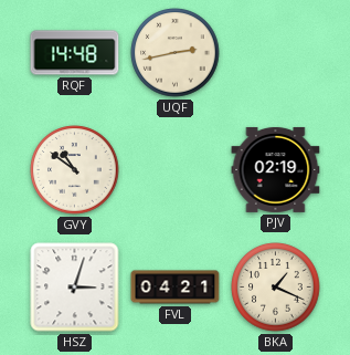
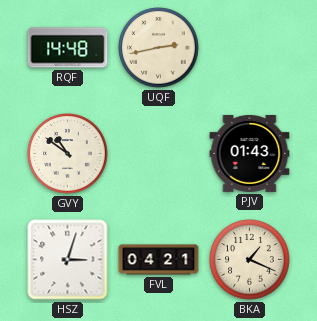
PJV: 02:19 -> 01:43
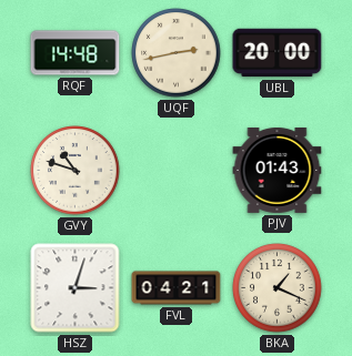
UBL: none -> 20:00
GVY: 10:51 -> 10:48
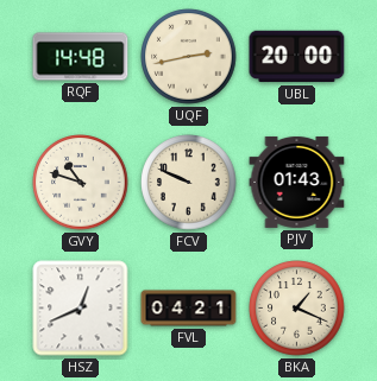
FCV: none -> 9:49
HSZ: 3:03 -> 12:41
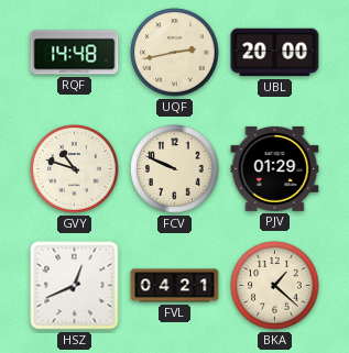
PJV: 01:43 -> 01:29
BKA: 1:19 -> 1:22
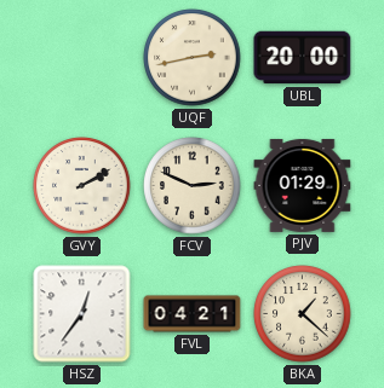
RQF: 14:48 -> none
GVY: 10:48 -> 2:10
FCV: 9:49 -> 2:49
HSZ: 12:41 -> 12:36
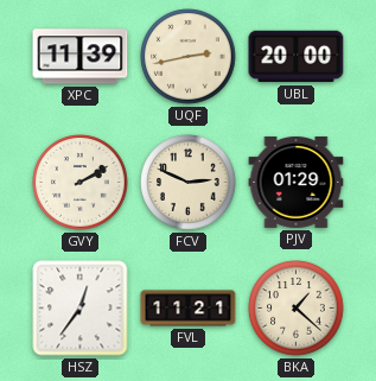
XPC: none -> 11:39
FVL: 04:21 -> 11:21
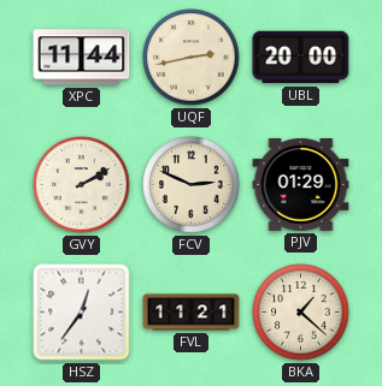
XPC: 11:39 -> 11:44
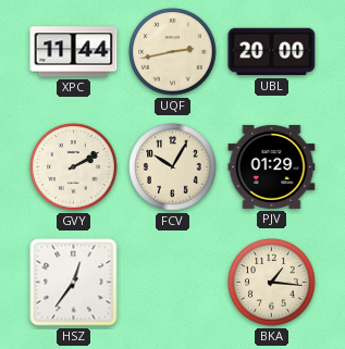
FCV: 2:49 -> 10:05
FVL: 11:21 -> none
BKA: 1:22 -> 1:16
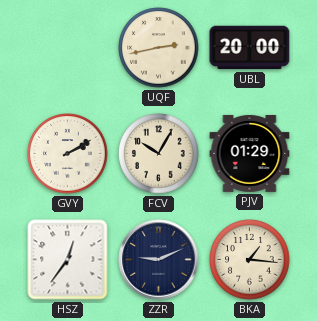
XPC: 11:44 -> none
ZZR: none -> 9:11
